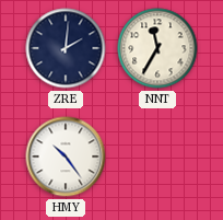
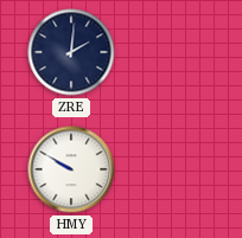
NNT: 11:35 -> none
HMY: 10:24 -> 9:50
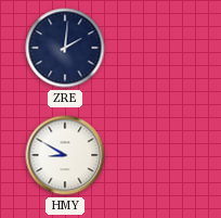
HMY: 9:50 -> 8:50
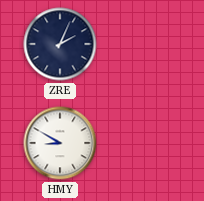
ZRE: 2:01 -> 2:04
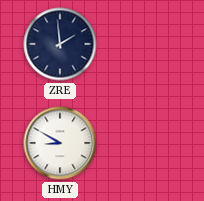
ZRE: 2:04 -> 1:59
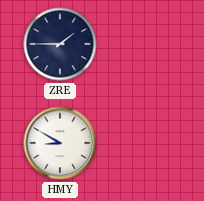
ZRE: 1:59 -> 1:45
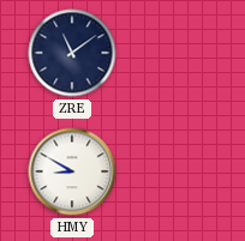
ZRE: 1:45 -> 11:09
